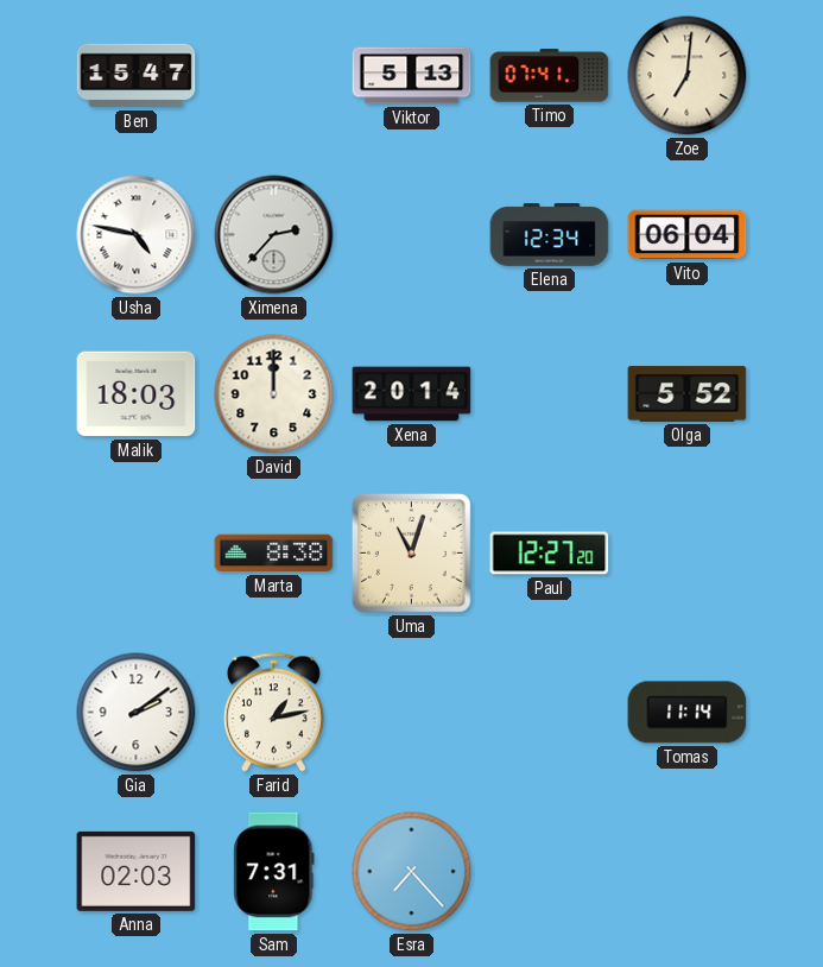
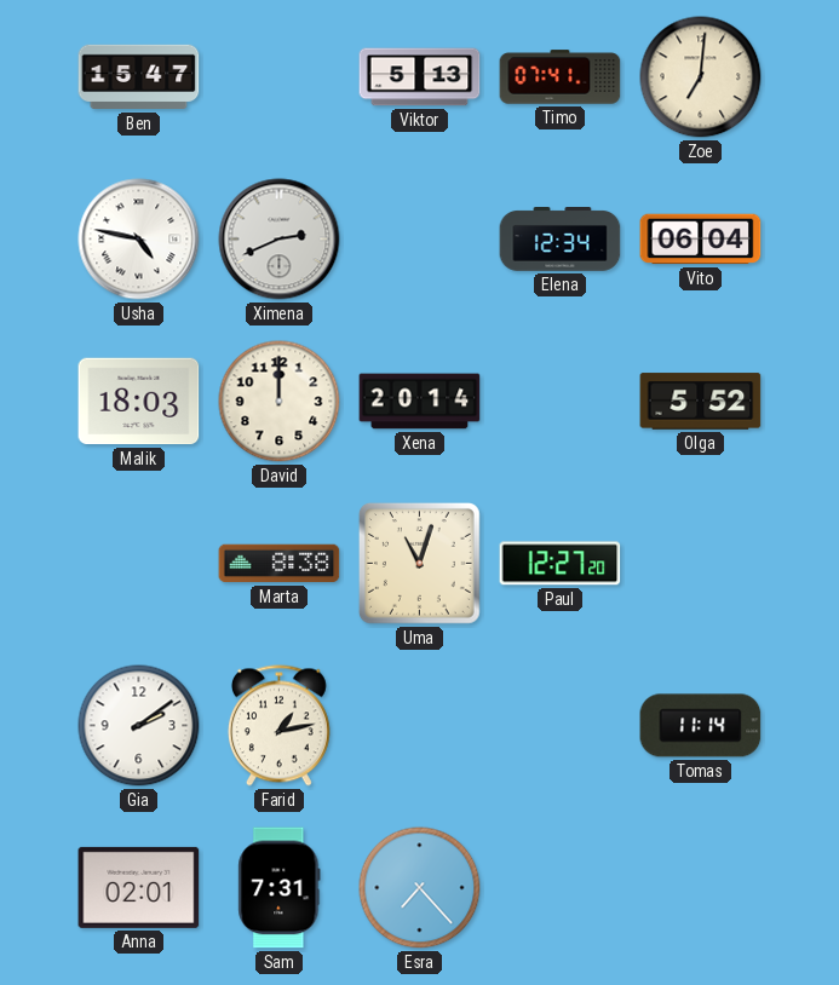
Ximena: 2:37 -> 2:41
Anna: 02:03 -> 02:01
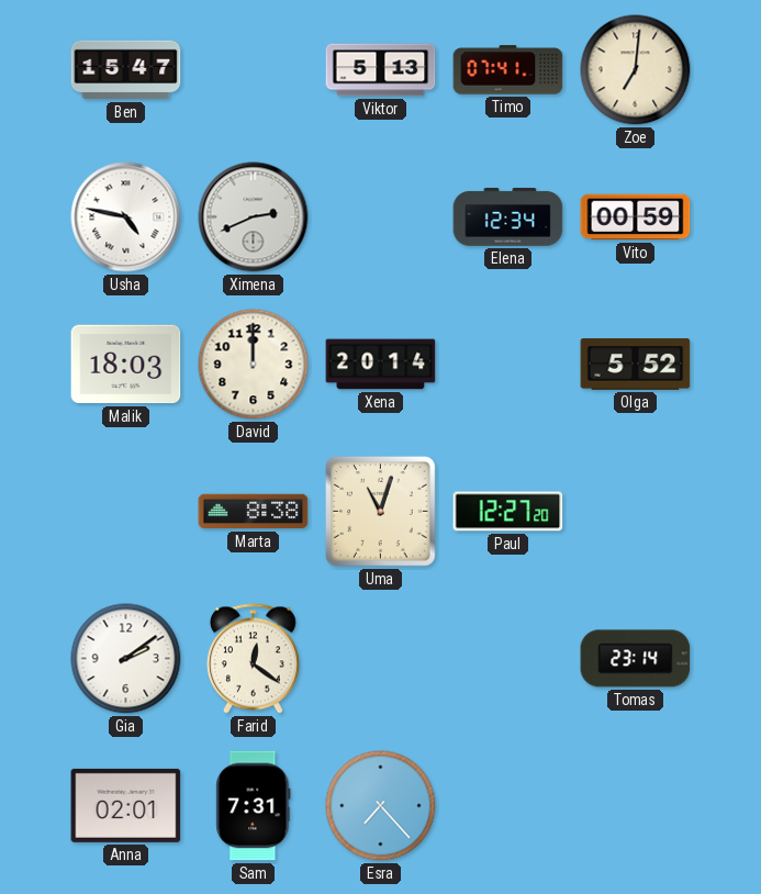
Vito: 06:04 -> 00:59
Farid: 1:13 -> 12:21
Tomas: 11:14 -> 23:14
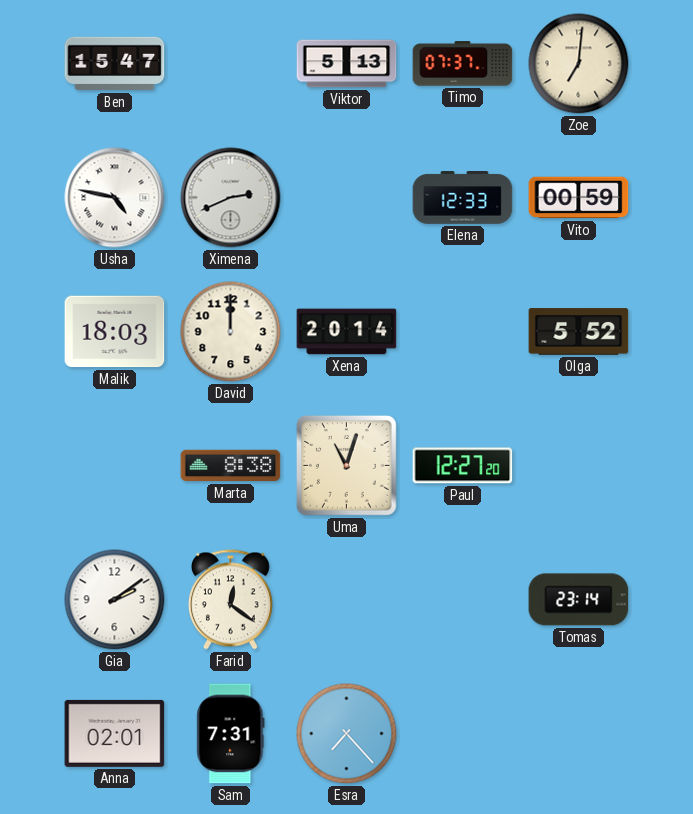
Timo: 07:41 -> 07:37
Elena: 12:34 -> 12:33
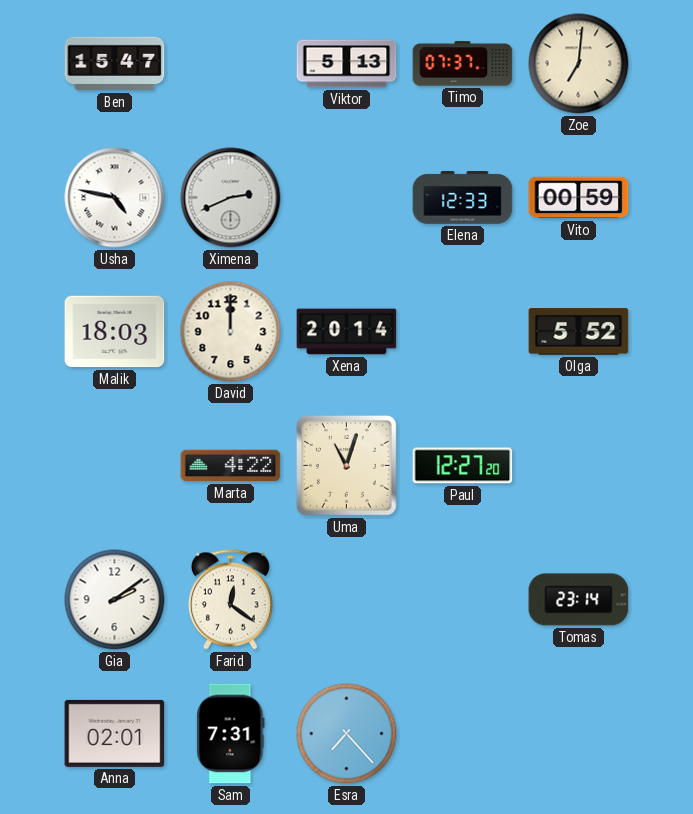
Marta: 8:38 -> 4:22
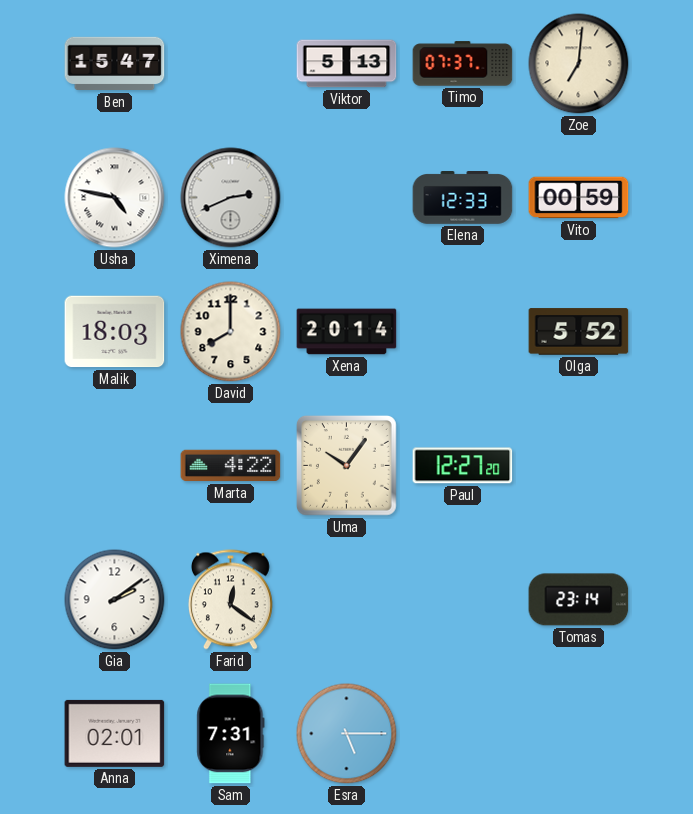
David: 12:00 -> 8:00
Uma: 11:03 -> 10:06
Esra: 7:23 -> 5:15
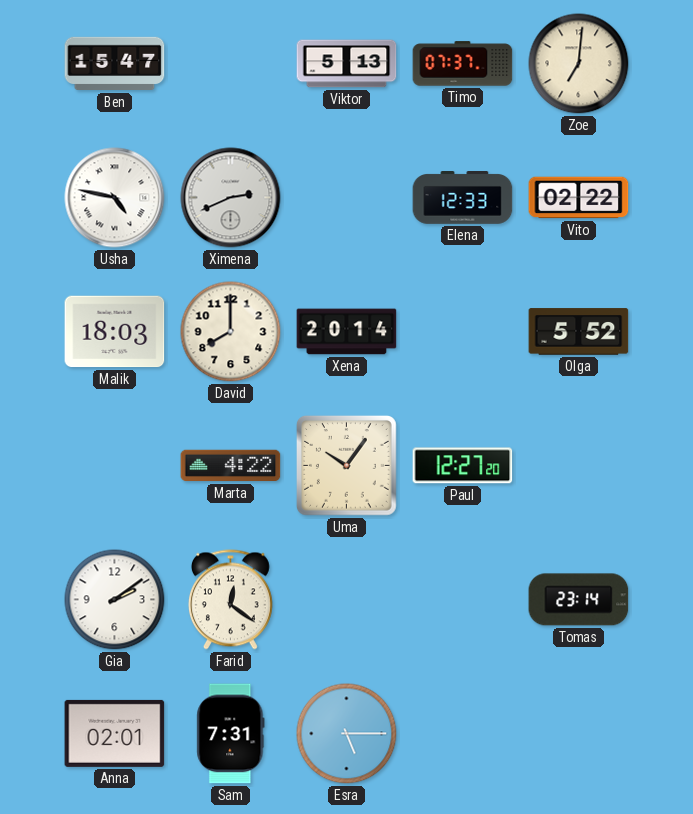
Vito: 00:59 -> 02:22
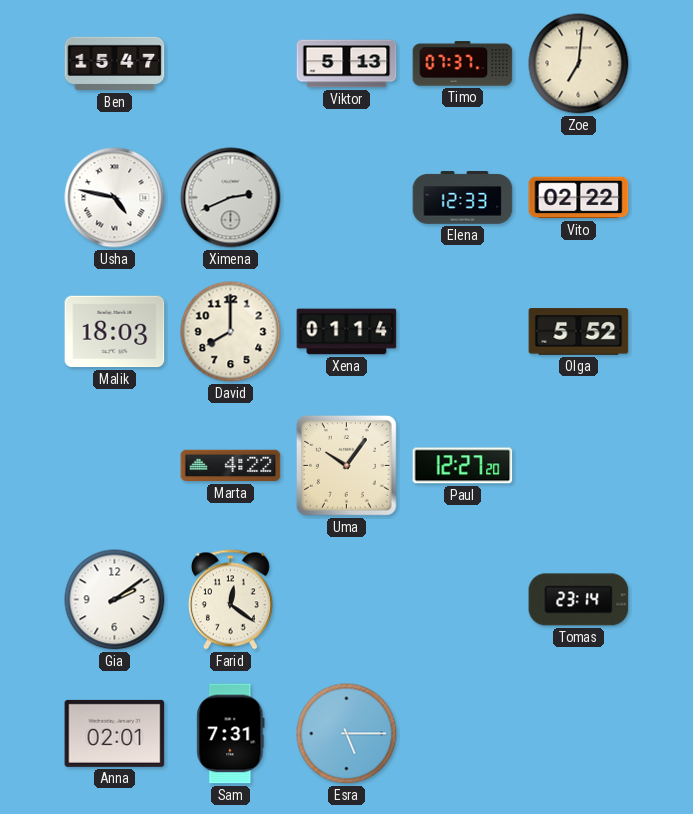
Xena: 20:14 -> 01:14
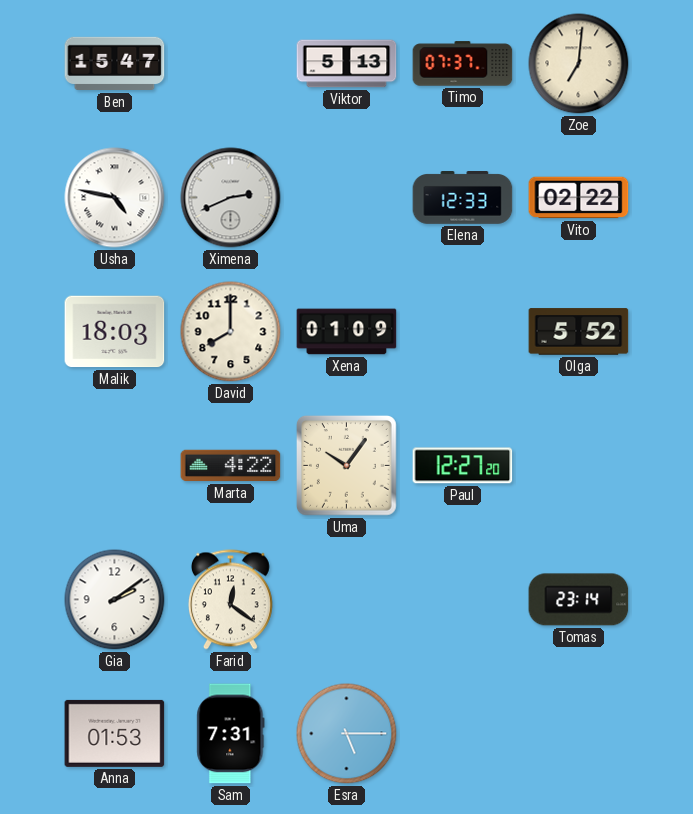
Xena: 01:14 -> 01:09
Anna: 02:01 -> 01:53
